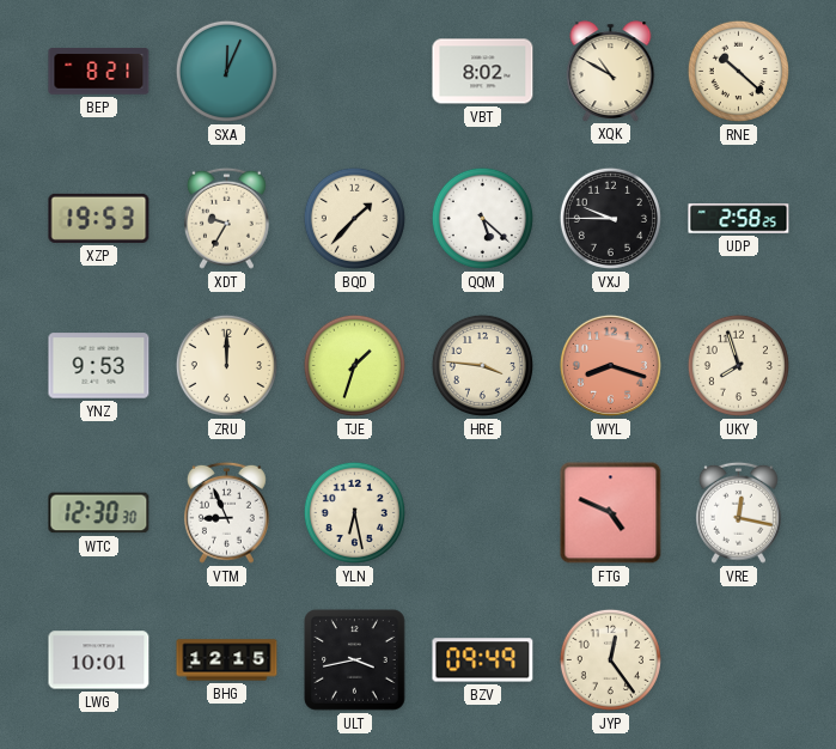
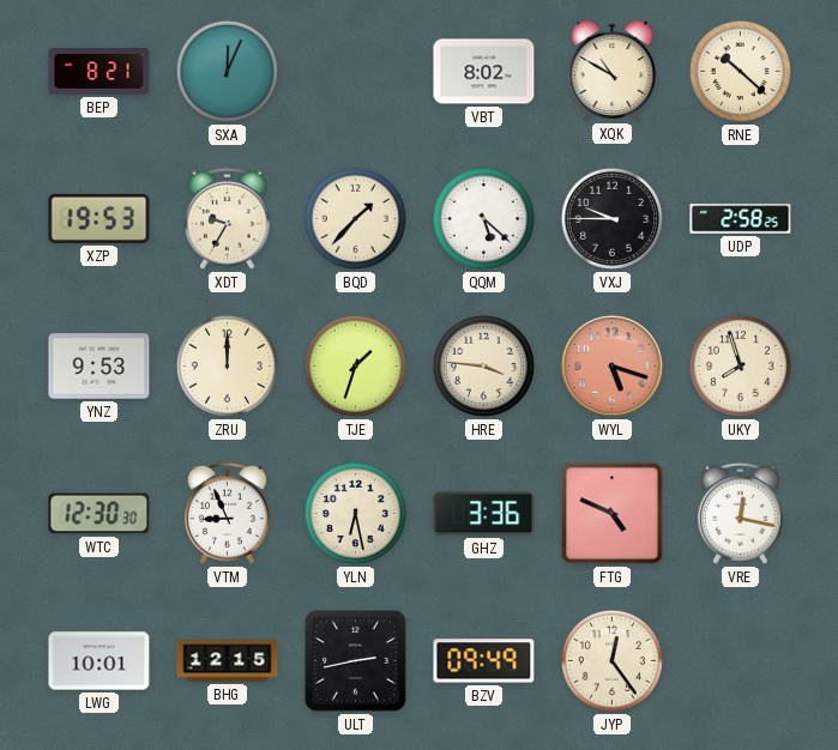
WYL: 8:18 -> 5:18
GHZ: none -> 3:36
ULT: 3:43 -> 2:43
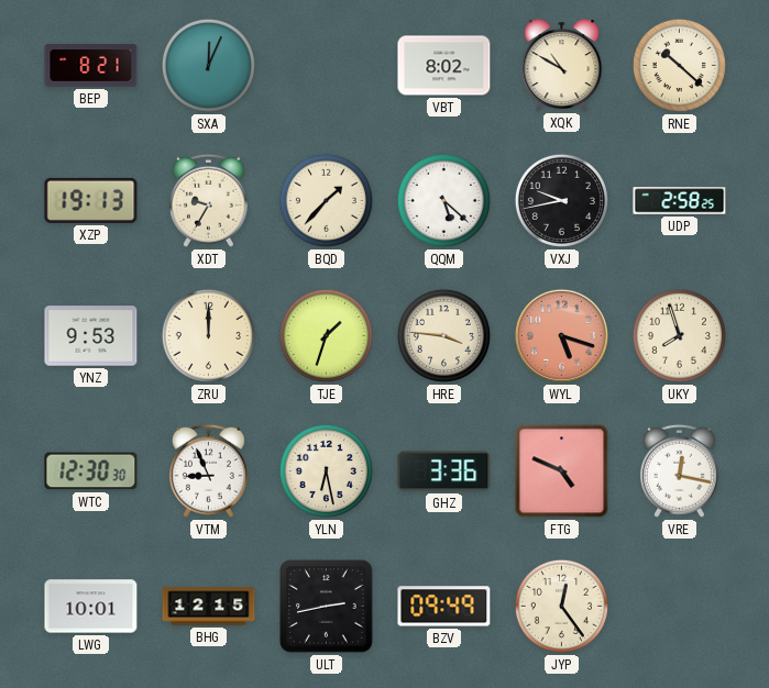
XZP: 19:53 -> 19:13
VXJ: 9:45 -> 9:43
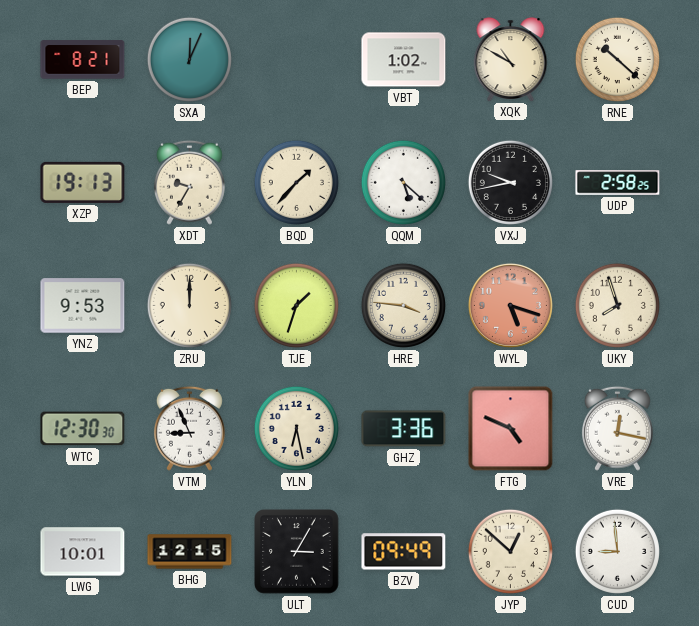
VBT: 8:02 -> 1:02
ULT: 2:43 -> 3:05
JYP: 12:24 -> 12:52
CUD: none -> 8:59
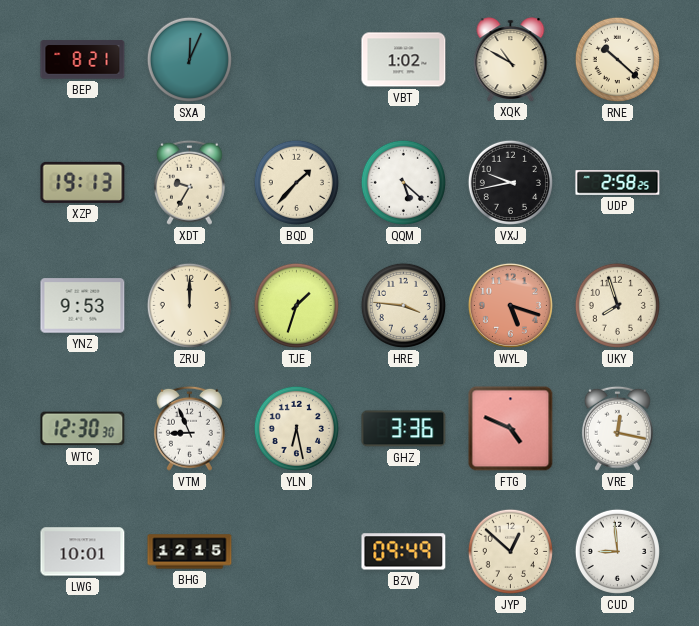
ULT: 3:05 -> none
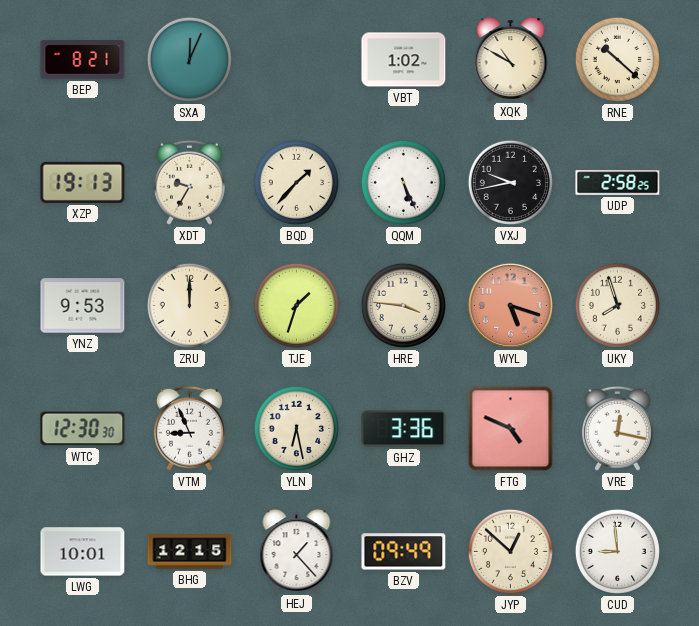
QQM: 5:22 -> 5:26
HEJ: none -> 1:23
